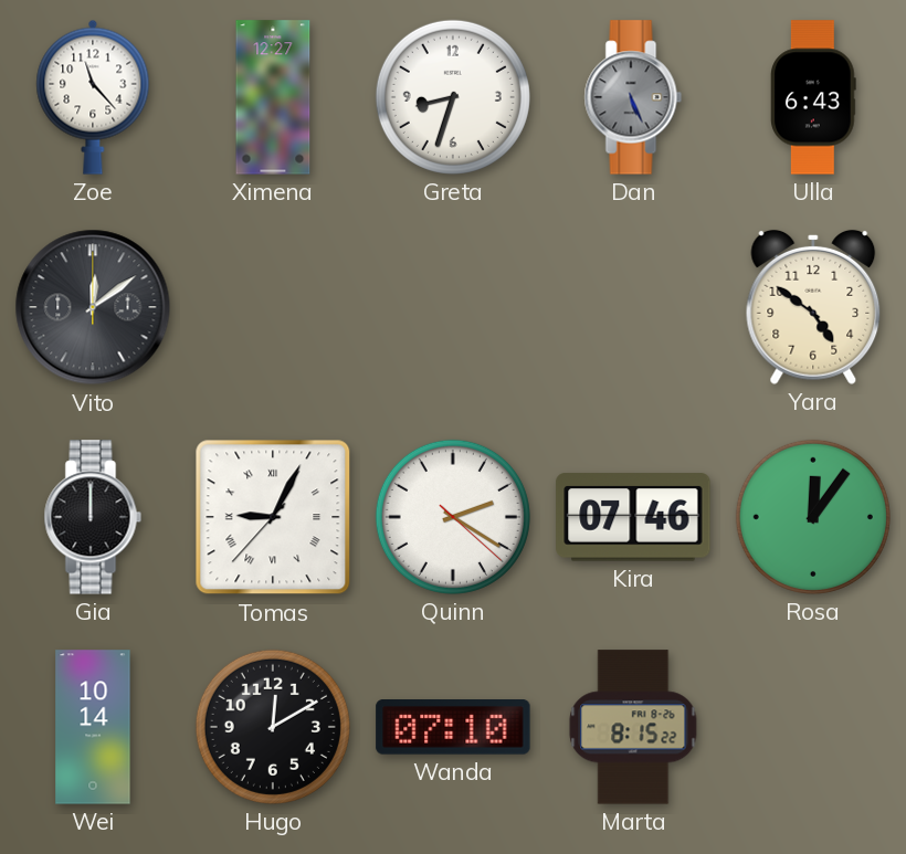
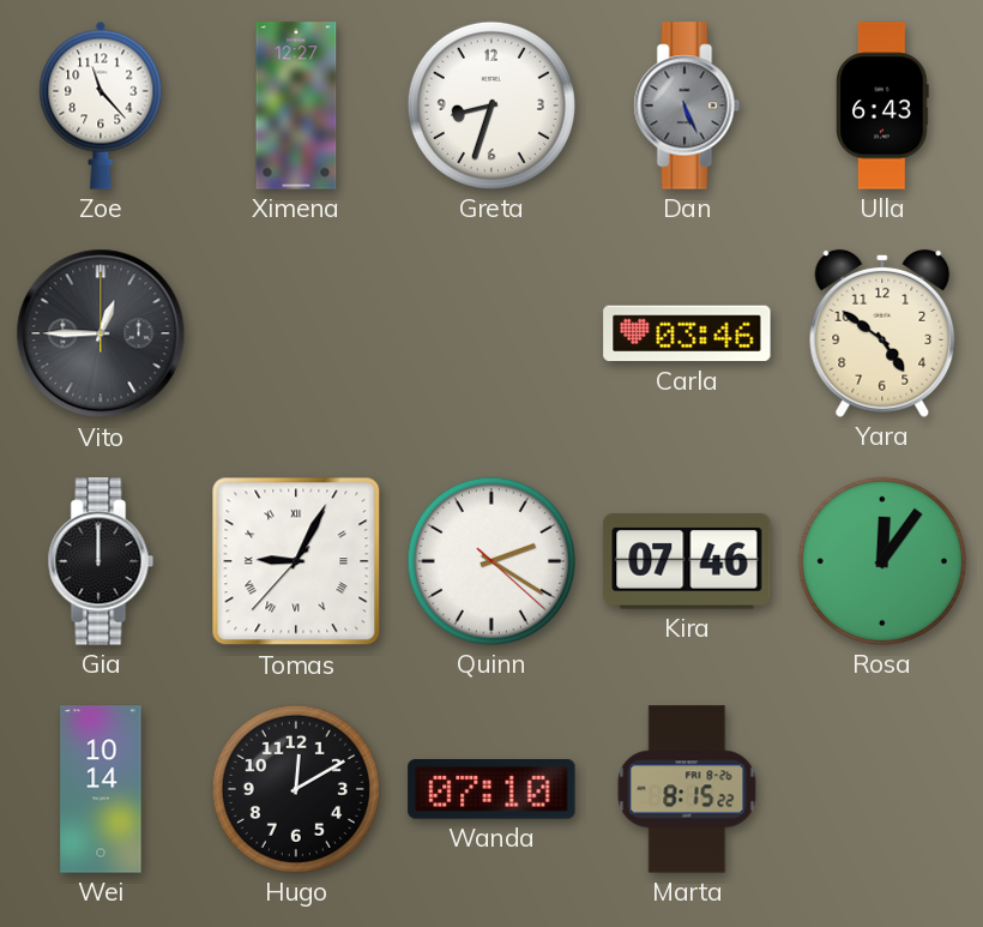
Vito: 12:09 -> 12:45
Carla: none -> 03:46
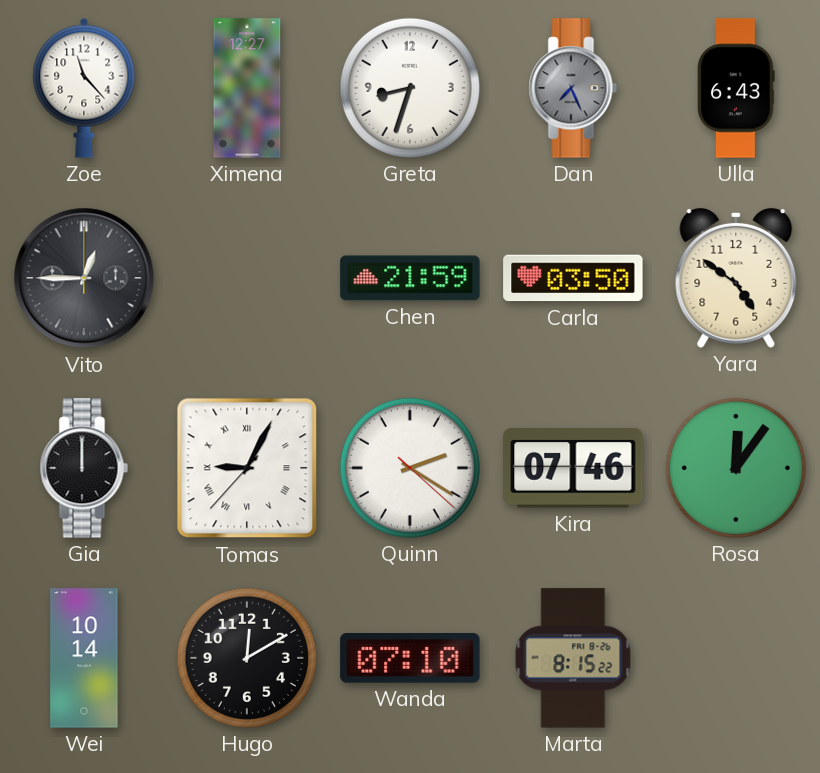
Dan: 5:26 -> 7:26
Chen: none -> 21:59
Carla: 03:46 -> 03:50
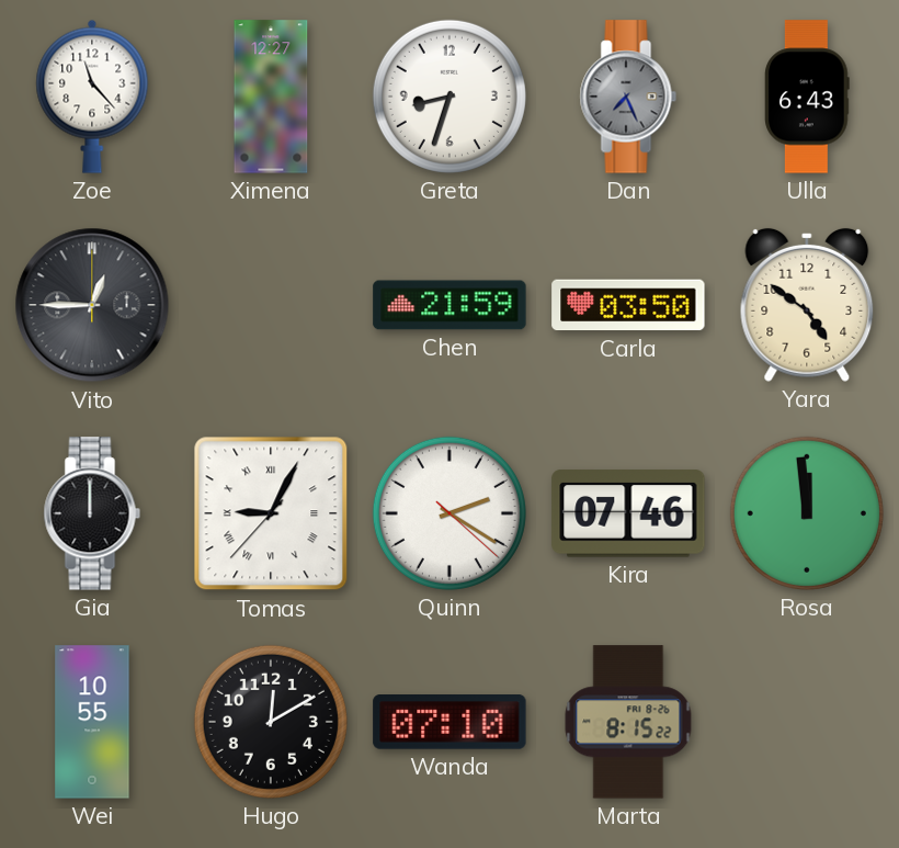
Rosa: 12:06 -> 11:59
Wei: 10:14 -> 10:55
